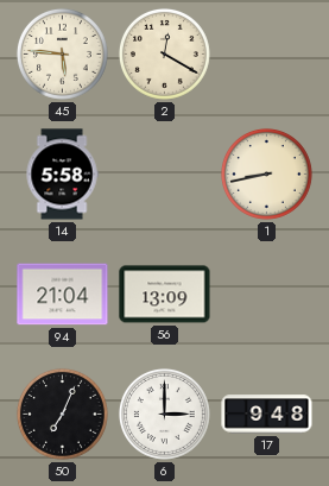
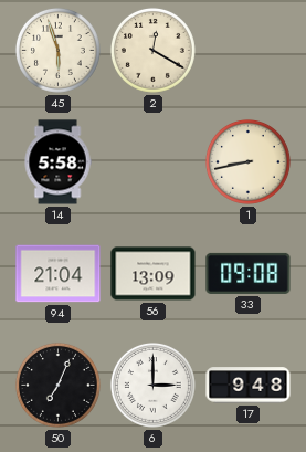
45: 5:46 -> 5:57
33: none -> 09:08
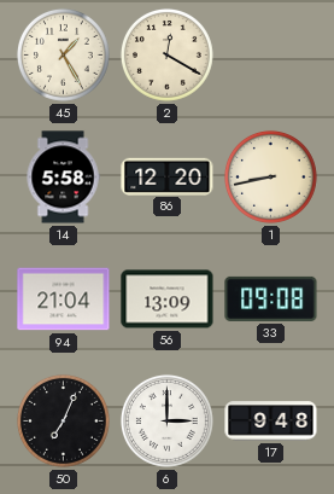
45: 5:57 -> 1:25
86: none -> 12:20
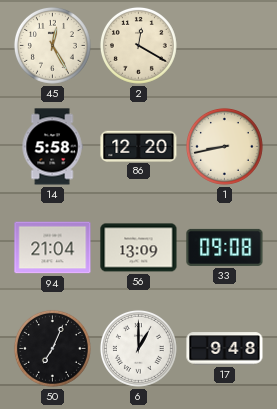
45: 1:25 -> 12:25
6: 3:00 -> 1:00
